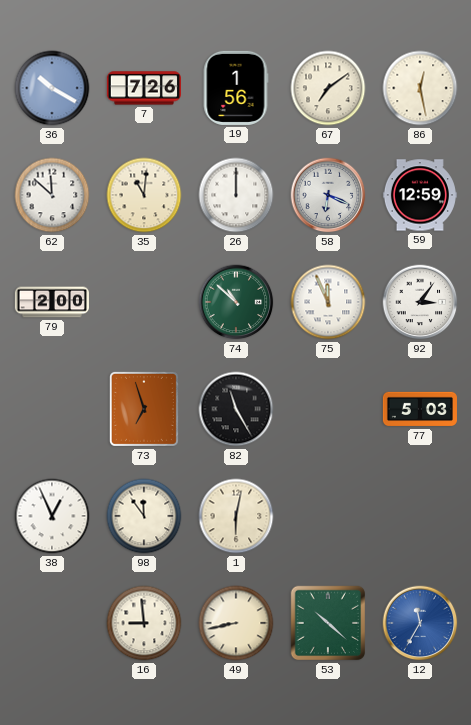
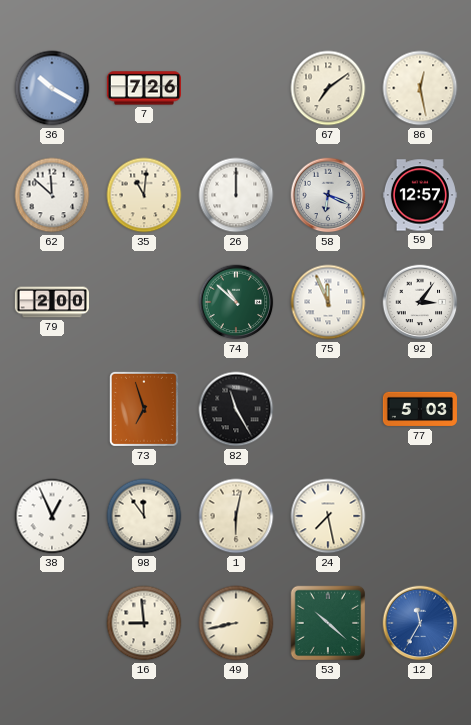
19: 1:56 -> none
59: 12:59 -> 12:57
24: none -> 7:28
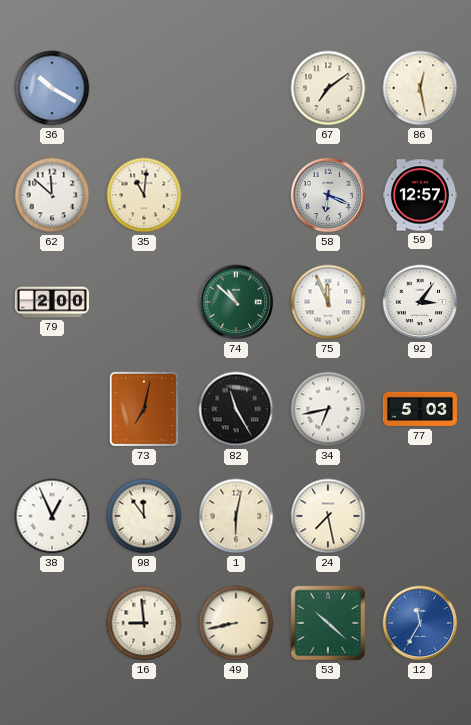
7: 7:26 -> none
26: 12:00 -> none
73: 6:57 -> 7:02
34: none -> 6:43
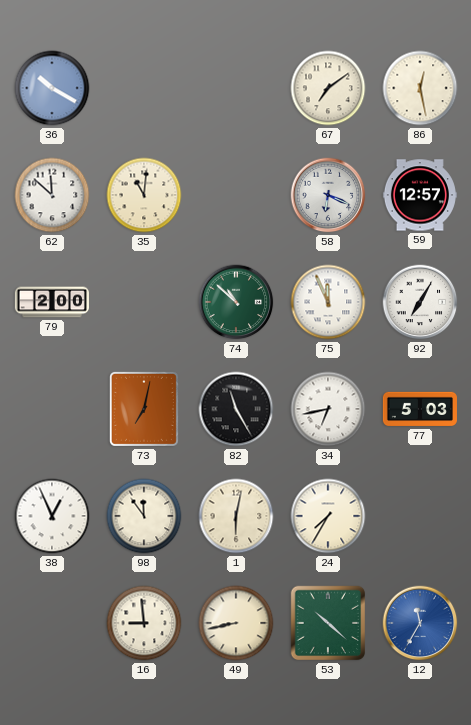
92: 3:06 -> 7:05
24: 7:28 -> 7:35
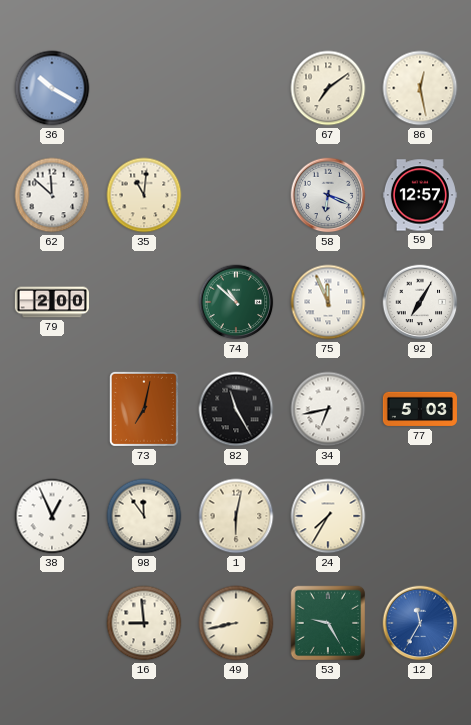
53: 10:22 -> 9:25
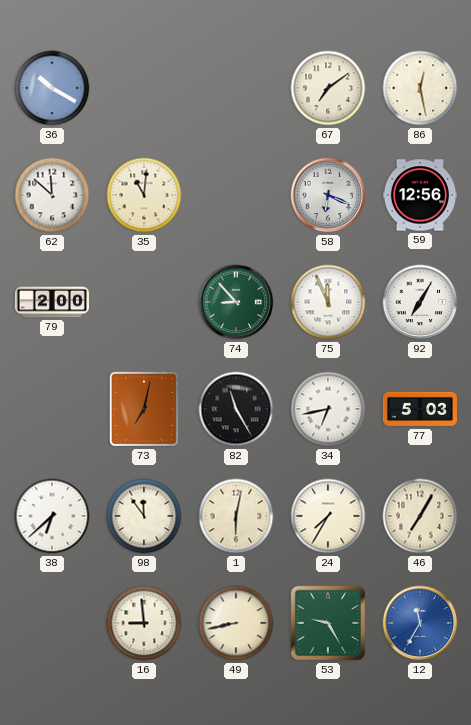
59: 12:57 -> 12:56
74: 10:52 -> 8:53
38: 12:56 -> 6:38
46: none -> 7:05
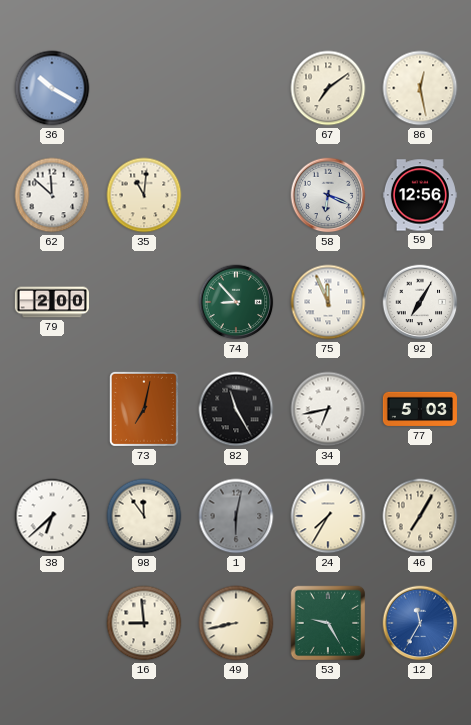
1 dial: cream -> grey
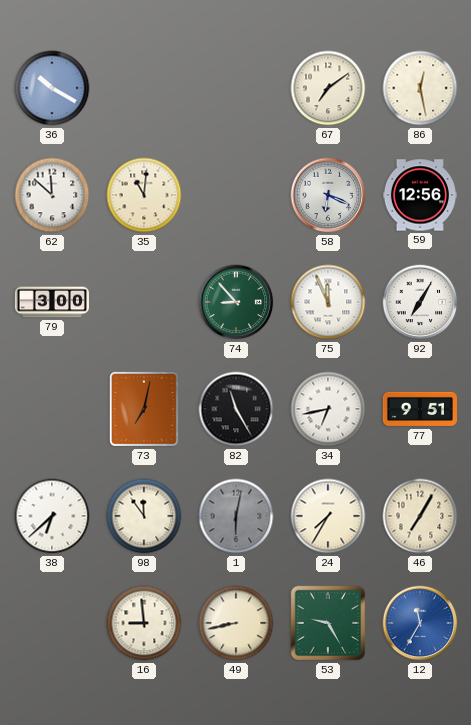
79: 2:00 -> 3:00
77: 5:03 -> 9:51
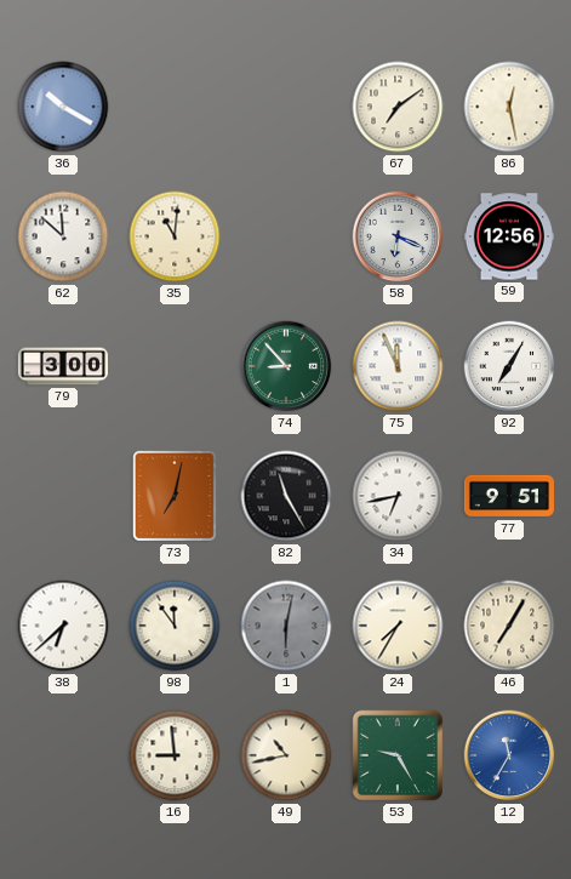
49: 8:43 -> 10:43
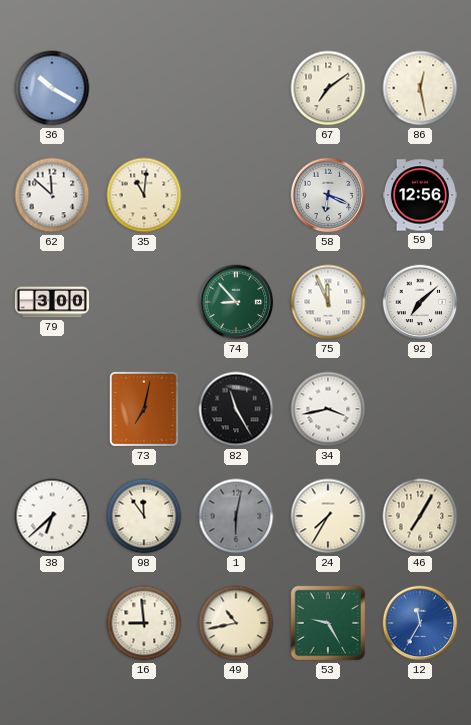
92: 7:05 -> 7:08
34: 6:43 -> 3:43
77: 9:51 -> none
